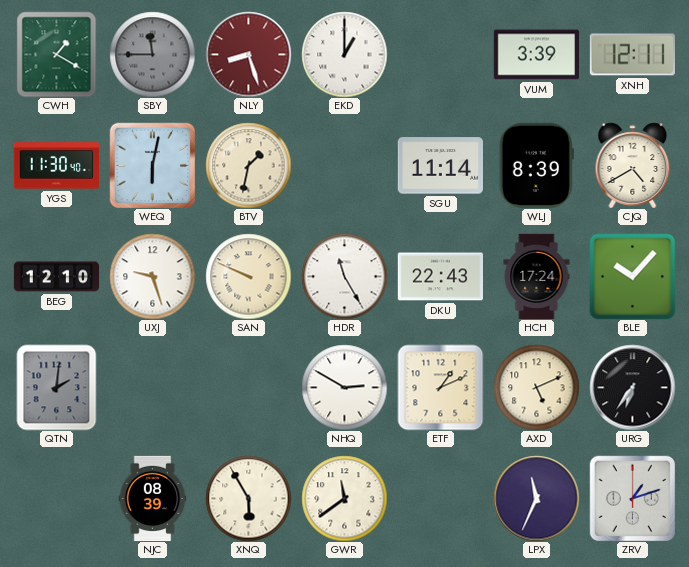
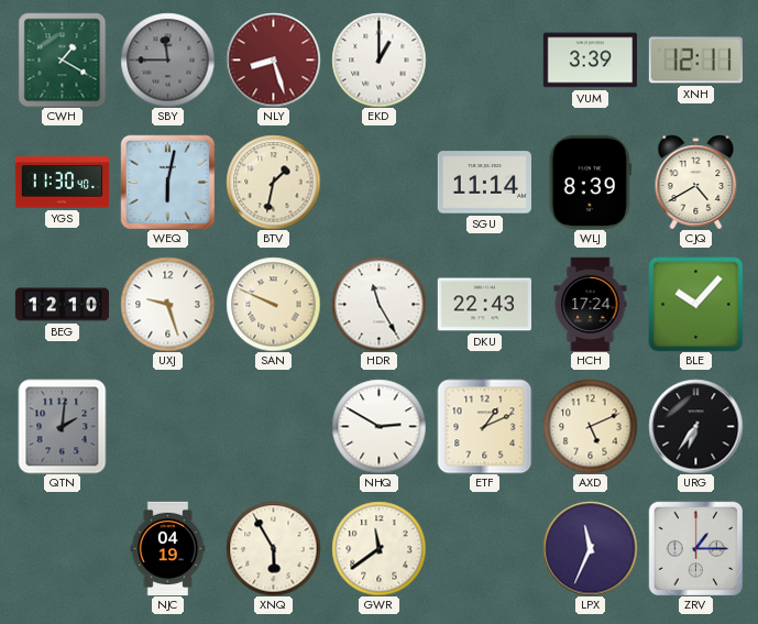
NJC: 08:39 -> 04:19
ZRV: 1:12 -> 1:15
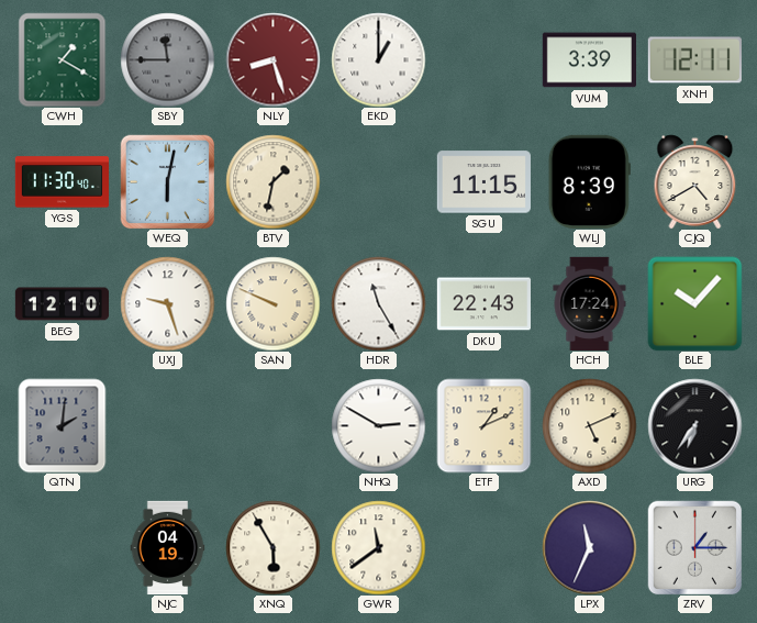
SGU: 11:14 -> 11:15
